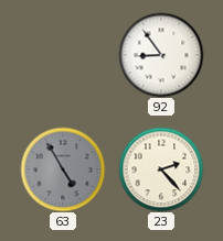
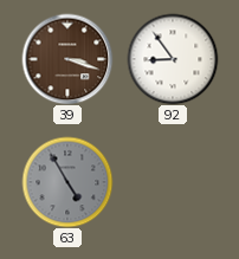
39: none -> 3:18
23: 2:23 -> none
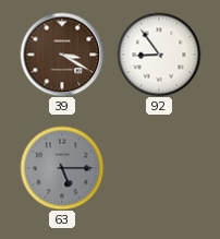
39: 3:18 -> 3:20
63: 4:55 -> 5:15
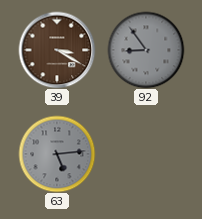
92 dial: white -> grey
63: 5:15 -> 5:14
